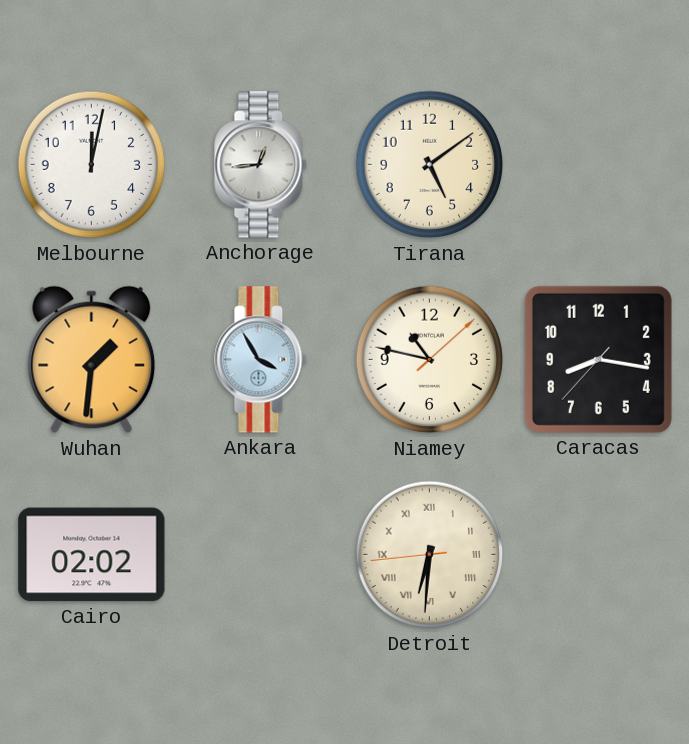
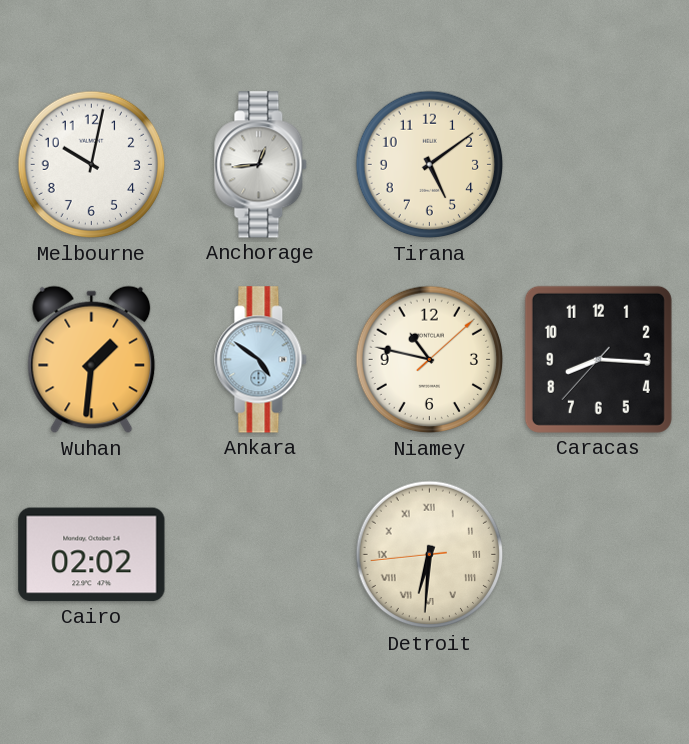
Melbourne: 12:02 -> 10:02
Ankara: 3:55 -> 4:51
Caracas: 8:16 -> 8:15
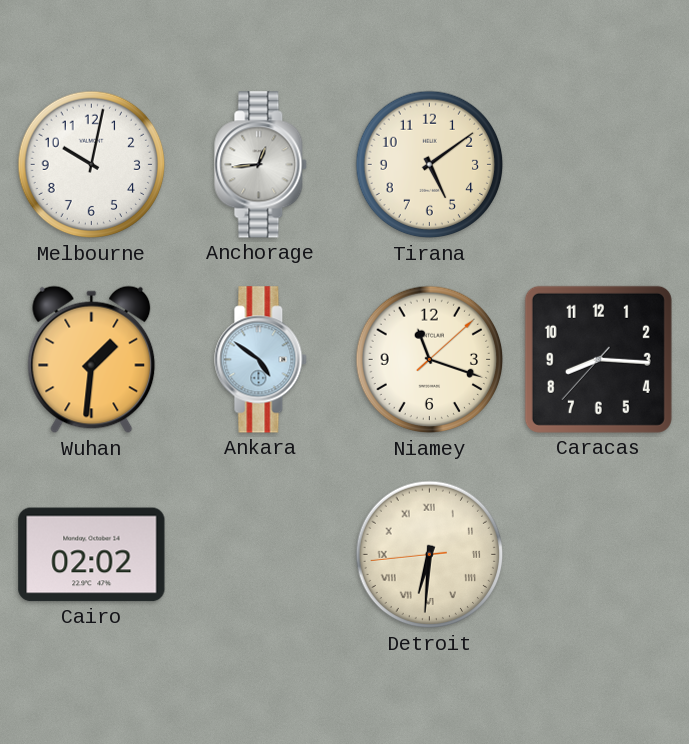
Niamey: 10:47 -> 11:18
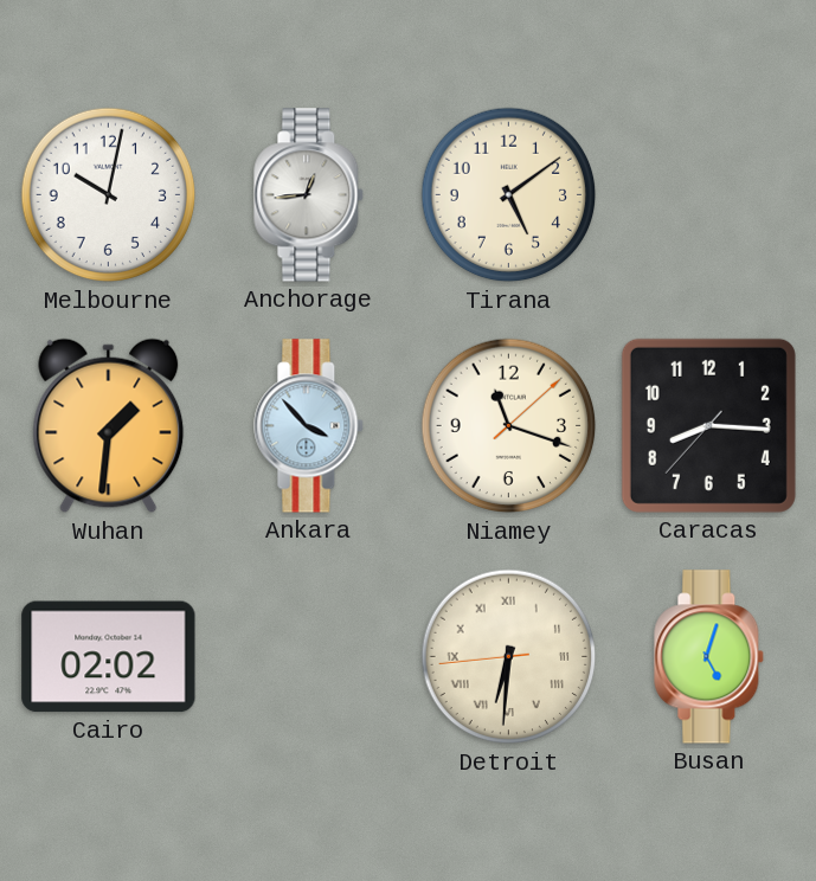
Ankara: 4:51 -> 3:53
Busan: none -> 5:03
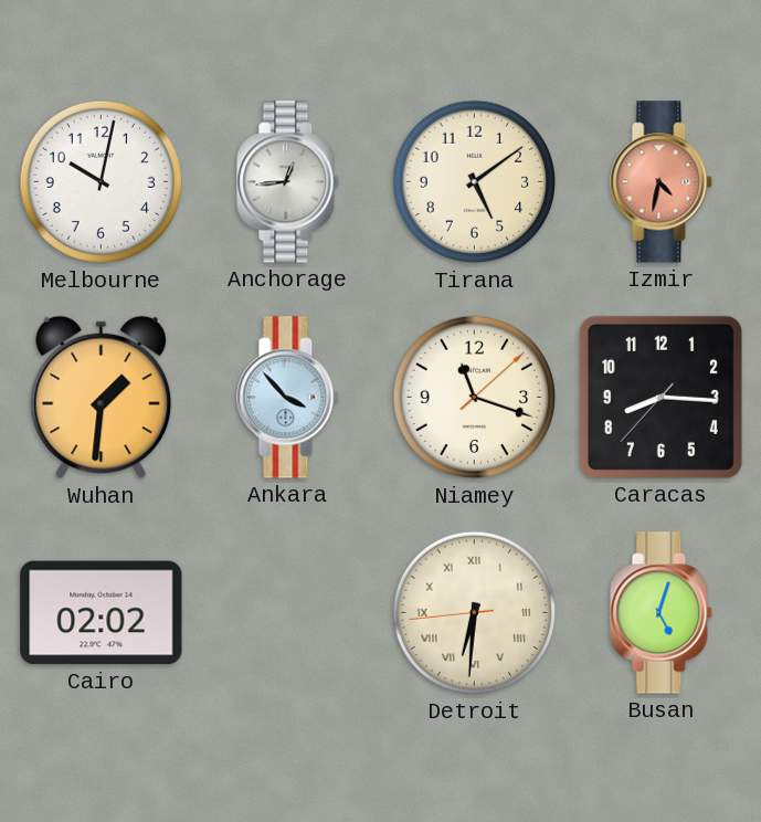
Izmir: none -> 4:32
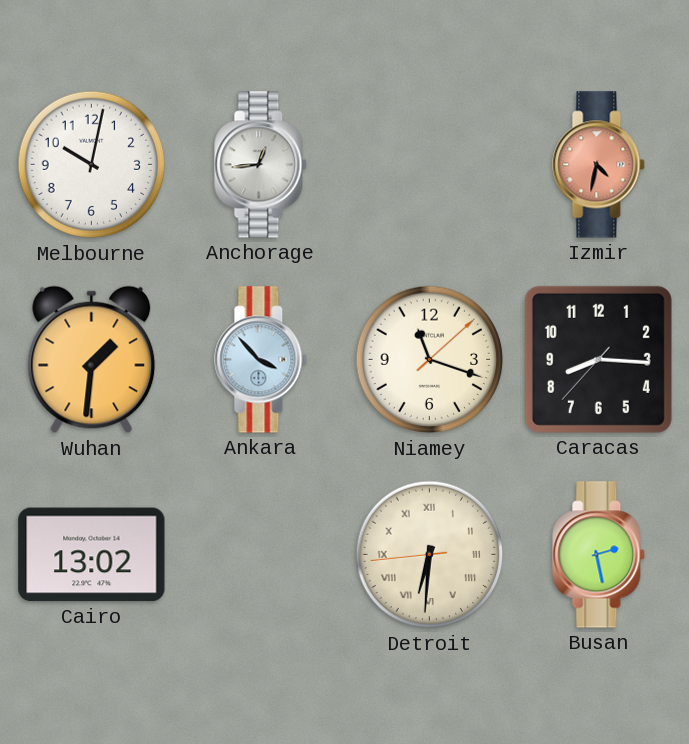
Tirana: 5:09 -> none
Cairo: 02:02 -> 13:02
Busan: 5:03 -> 2:28
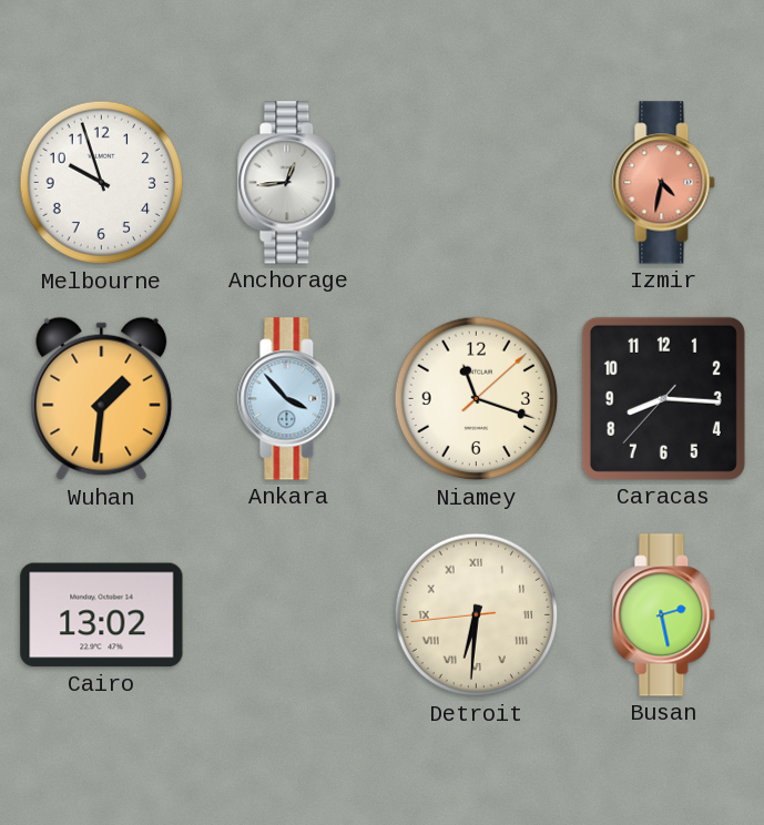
Melbourne: 10:02 -> 9:57
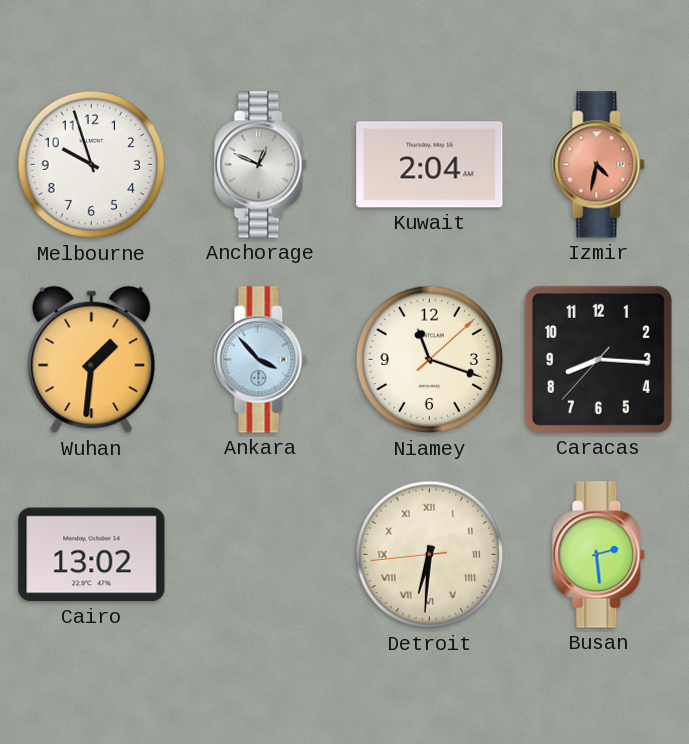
Anchorage: 12:44 -> 12:49
Kuwait: none -> 2:04
Busan: 2:28 -> 2:29
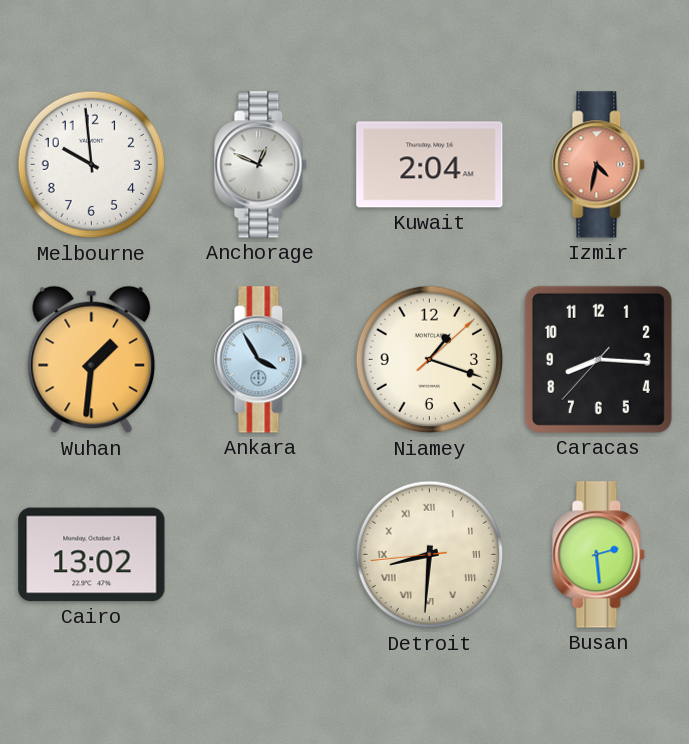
Melbourne: 9:57 -> 9:59
Ankara: 3:53 -> 3:55
Niamey: 11:18 -> 1:18
Detroit: 6:30 -> 8:30
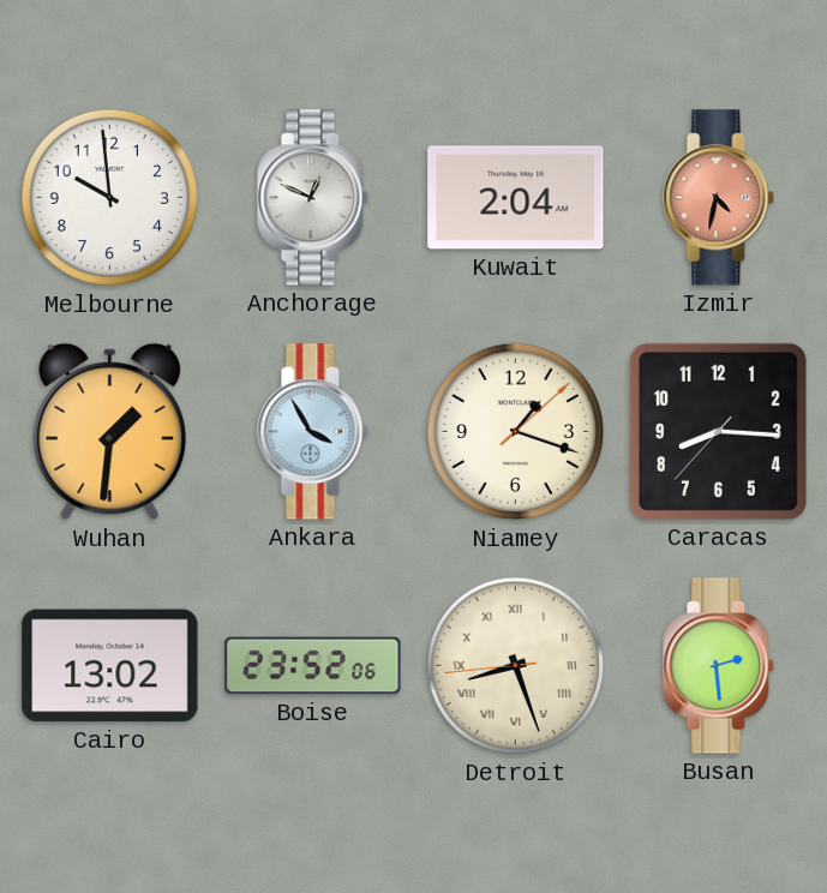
Boise: none -> 23:52
Detroit: 8:30 -> 8:26
